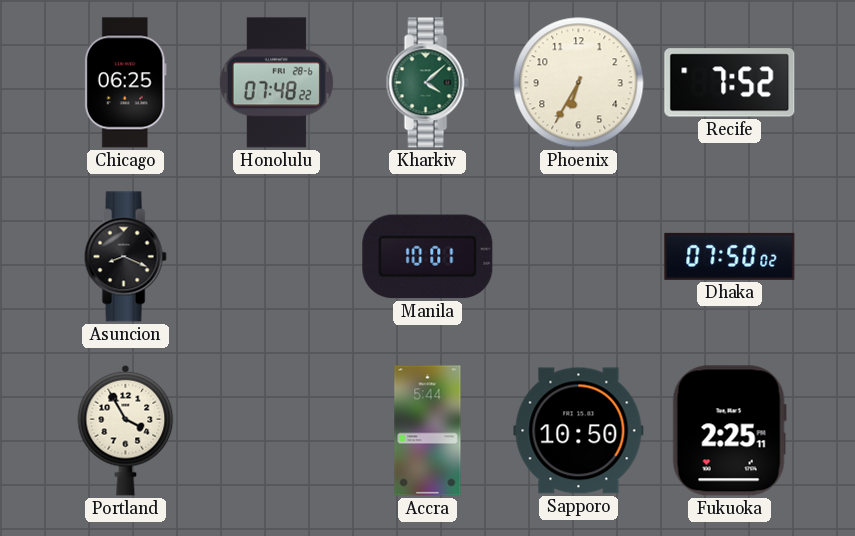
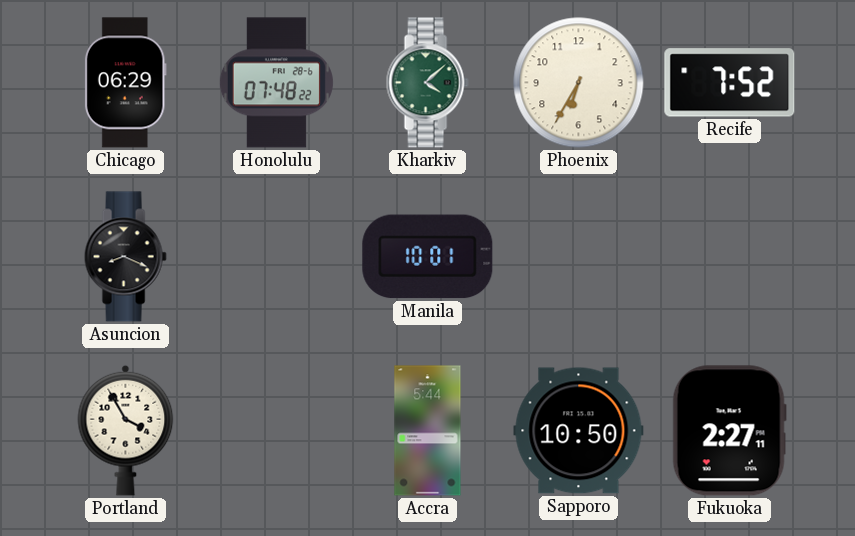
Chicago: 06:25 -> 06:29
Dhaka: 07:50 -> none
Fukuoka: 2:25 -> 2:27
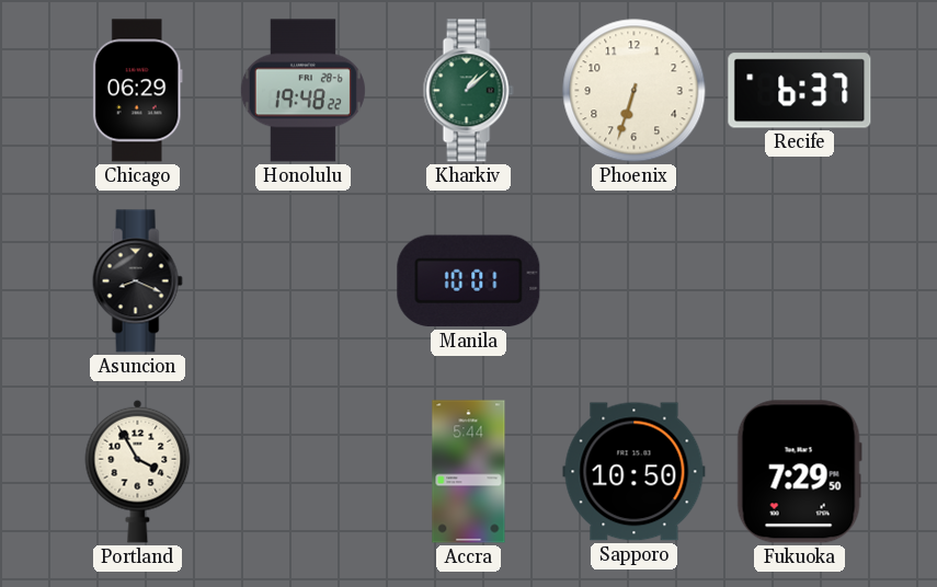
Honolulu: 07:48 -> 19:48
Kharkiv: 4:08 -> 1:08
Phoenix: 6:35 -> 6:33
Recife: 7:52 -> 6:37
Fukuoka: 2:27 -> 7:29
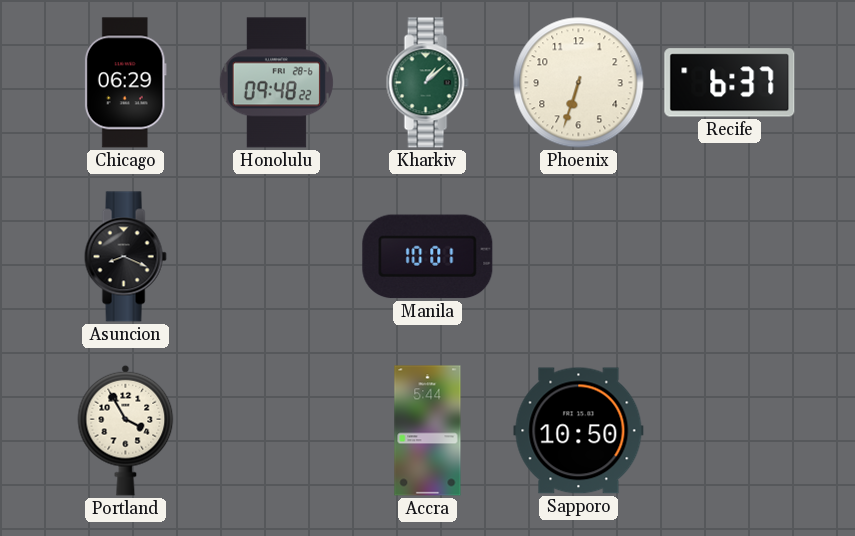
Honolulu: 19:48 -> 09:48
Fukuoka: 7:29 -> none
